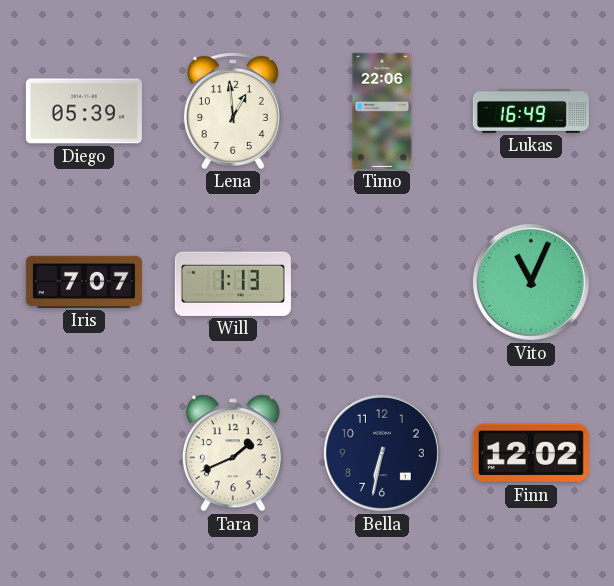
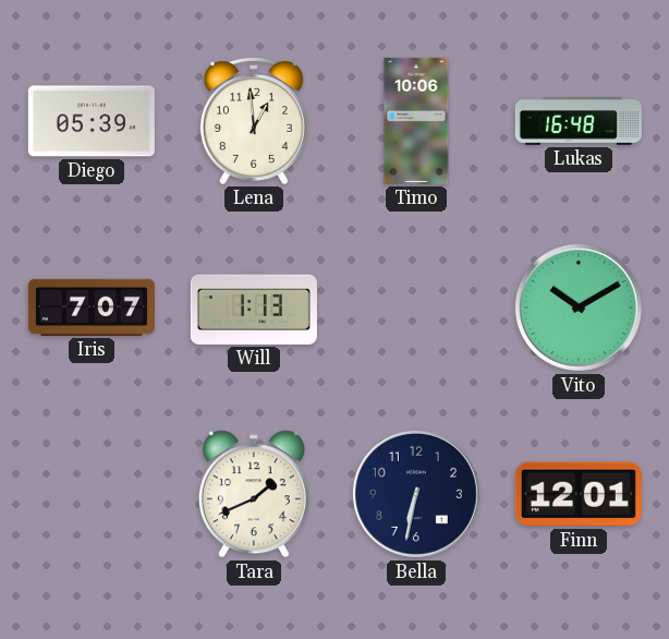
Timo: 22:06 -> 10:06
Lukas: 16:49 -> 16:48
Vito: 11:04 -> 10:10
Finn: 12:02 -> 12:01
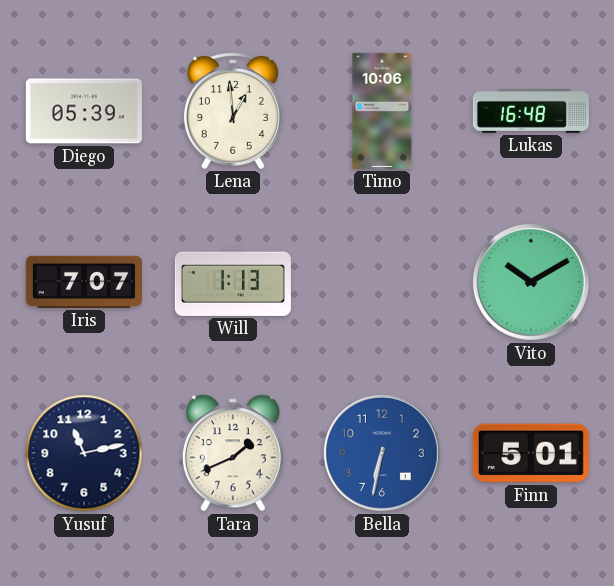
Yusuf: none -> 11:13
Bella dial: navy -> blue
Finn: 12:01 -> 5:01
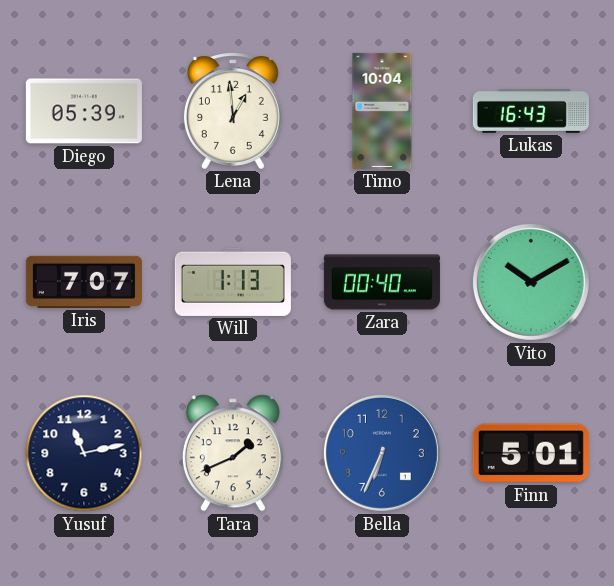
Timo: 10:06 -> 10:04
Lukas: 16:48 -> 16:43
Zara: none -> 00:40
Bella: 6:32 -> 6:34
